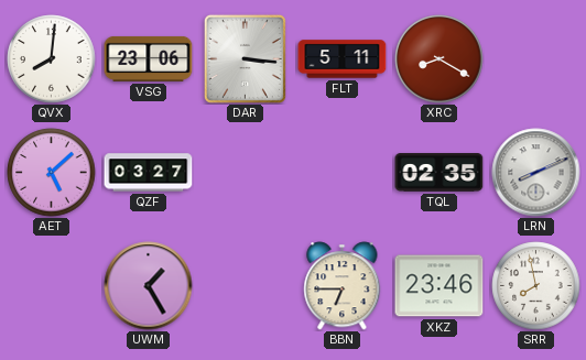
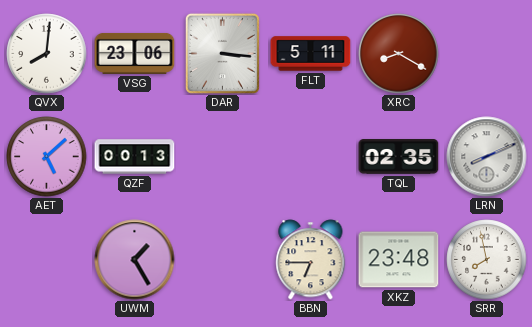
QZF: 03:27 -> 00:13
XKZ: 23:46 -> 23:48
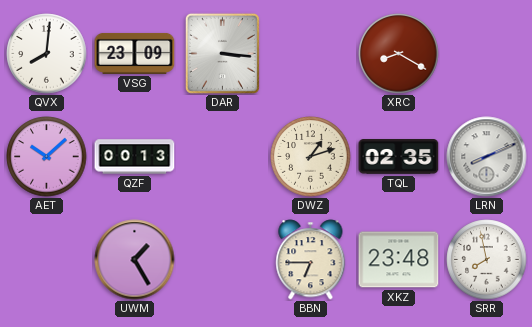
VSG: 23:06 -> 23:09
FLT: 5:11 -> none
AET: 5:08 -> 10:08
DWZ: none -> 1:12
